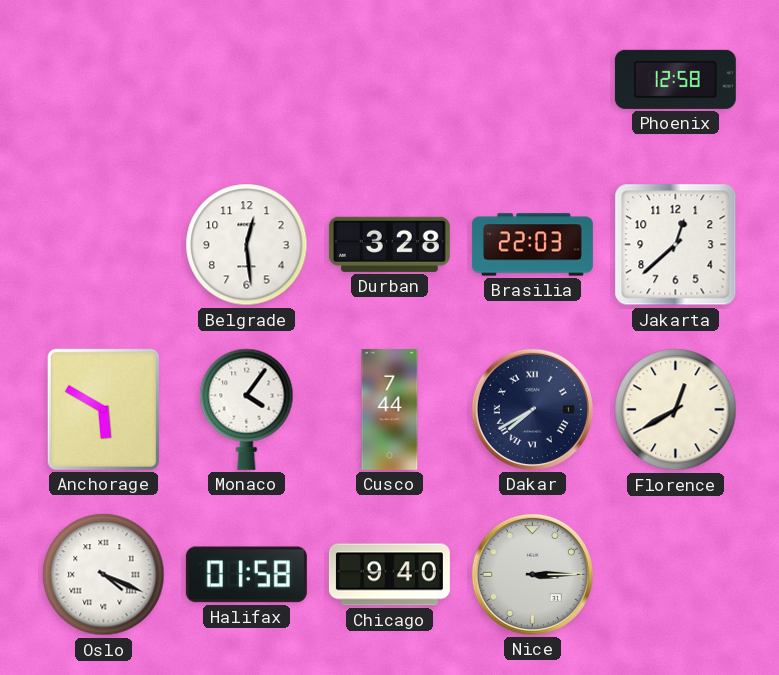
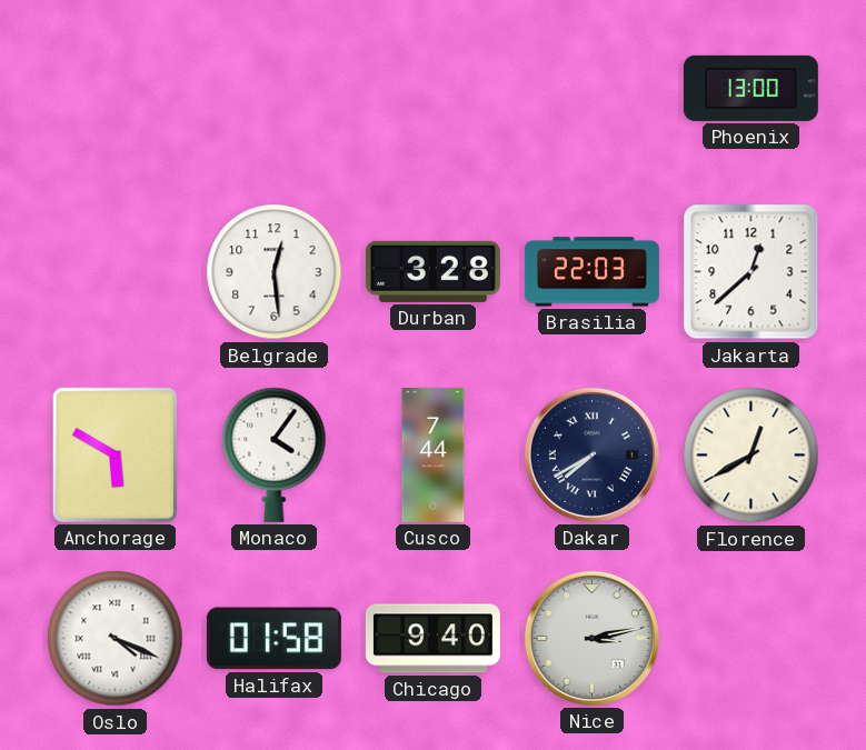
Phoenix: 12:58 -> 13:00
Nice: 3:15 -> 3:13
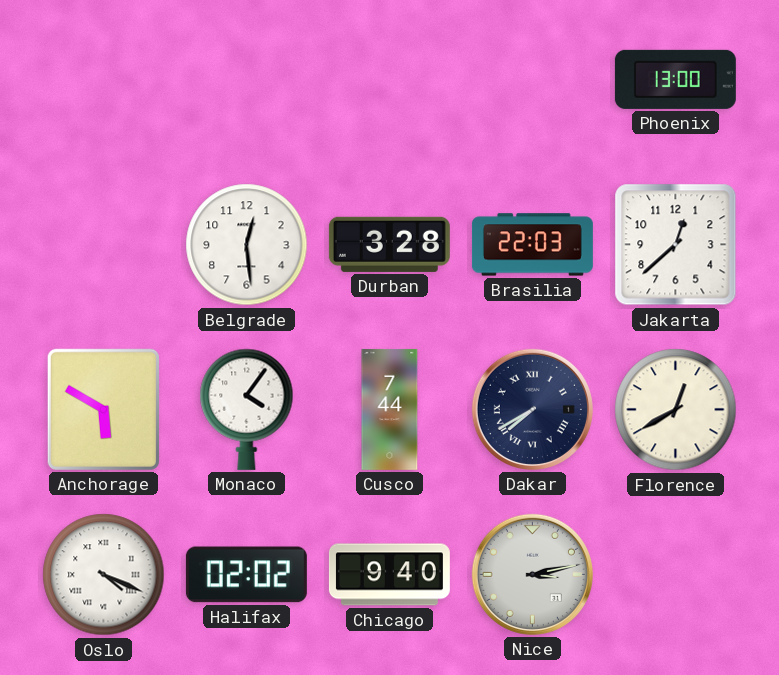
Halifax: 01:58 -> 02:02
